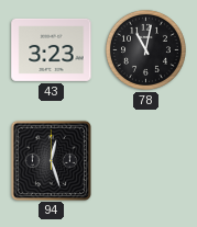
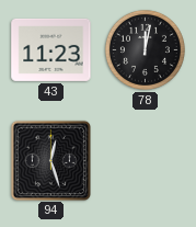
43: 3:23 -> 11:23
78: 11:02 -> 12:02
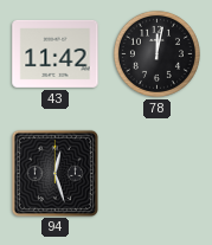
43: 11:23 -> 11:42
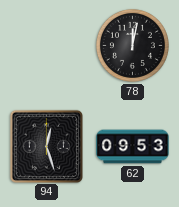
43: 11:42 -> none
62: none -> 09:53
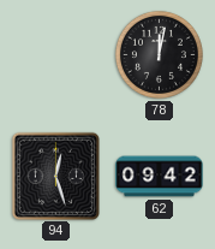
62: 09:53 -> 09:42
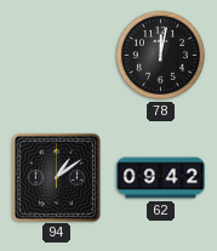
94: 12:27 -> 1:09
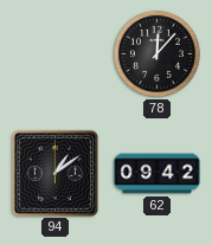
78: 12:02 -> 12:07
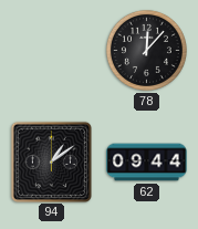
62: 09:42 -> 09:44
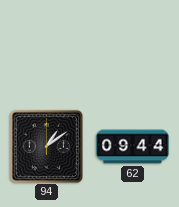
78: 12:07 -> none
